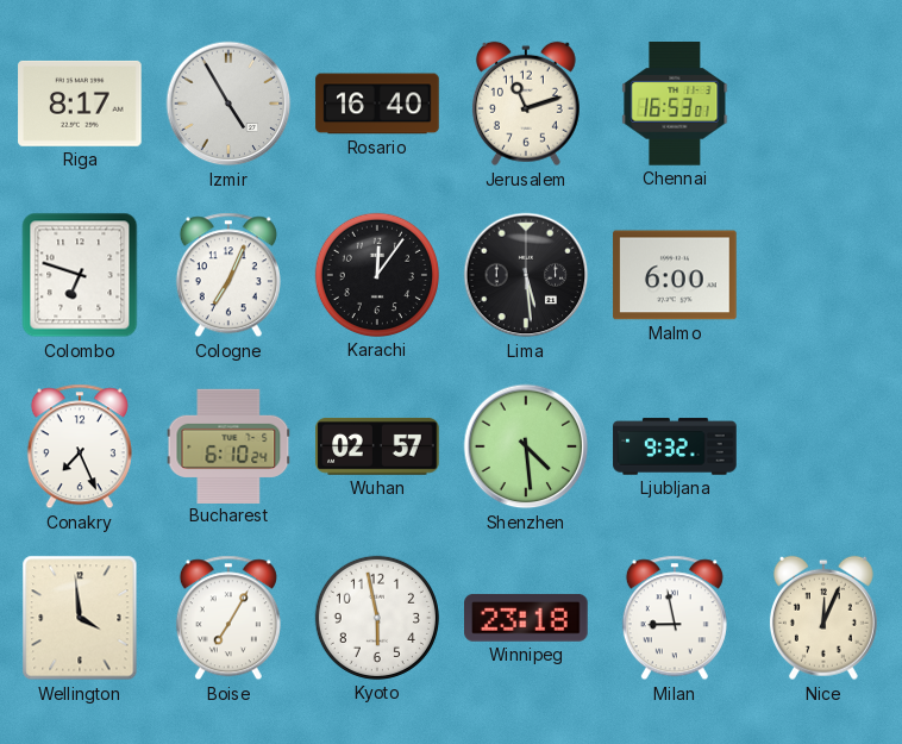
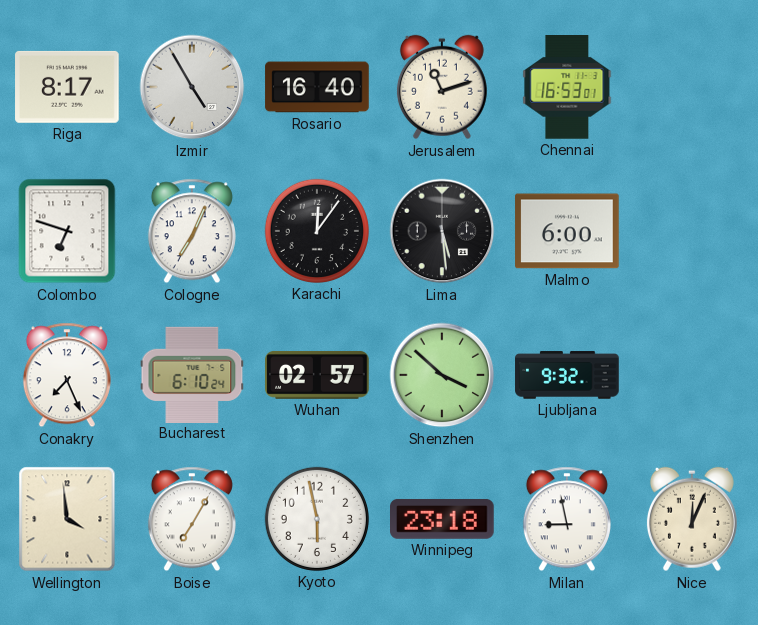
Shenzhen: 4:29 -> 3:52
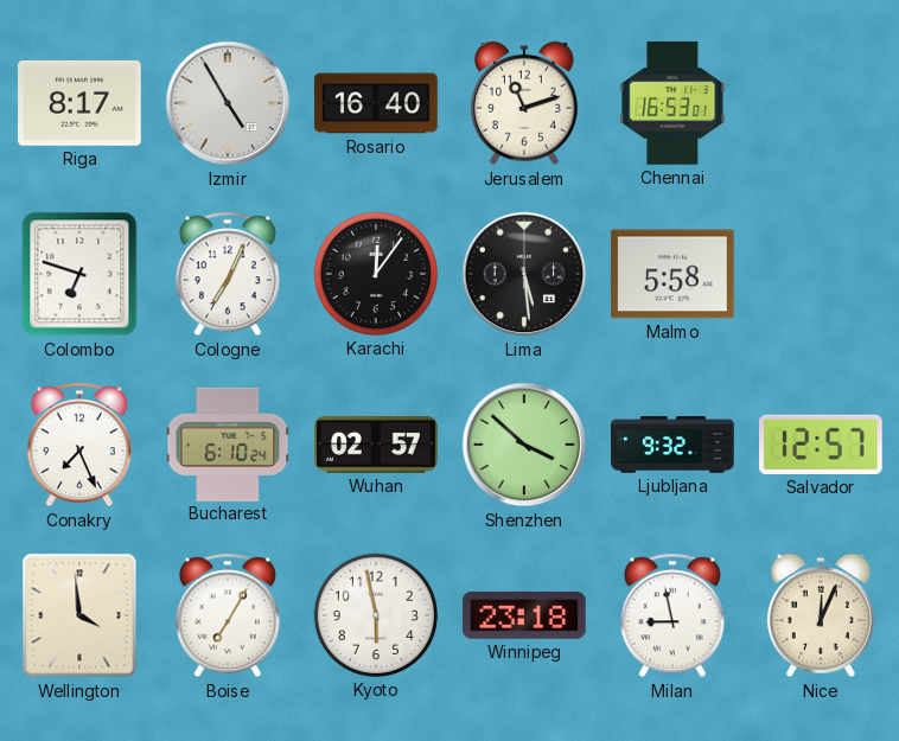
Malmo: 6:00 -> 5:58
Salvador: none -> 12:57
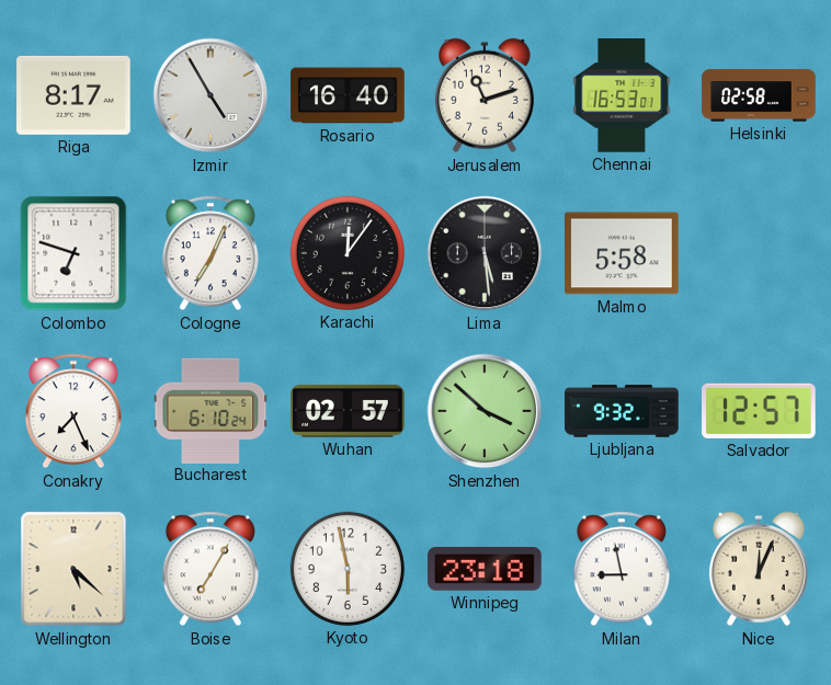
Helsinki: none -> 02:58
Wellington: 3:59 -> 5:22
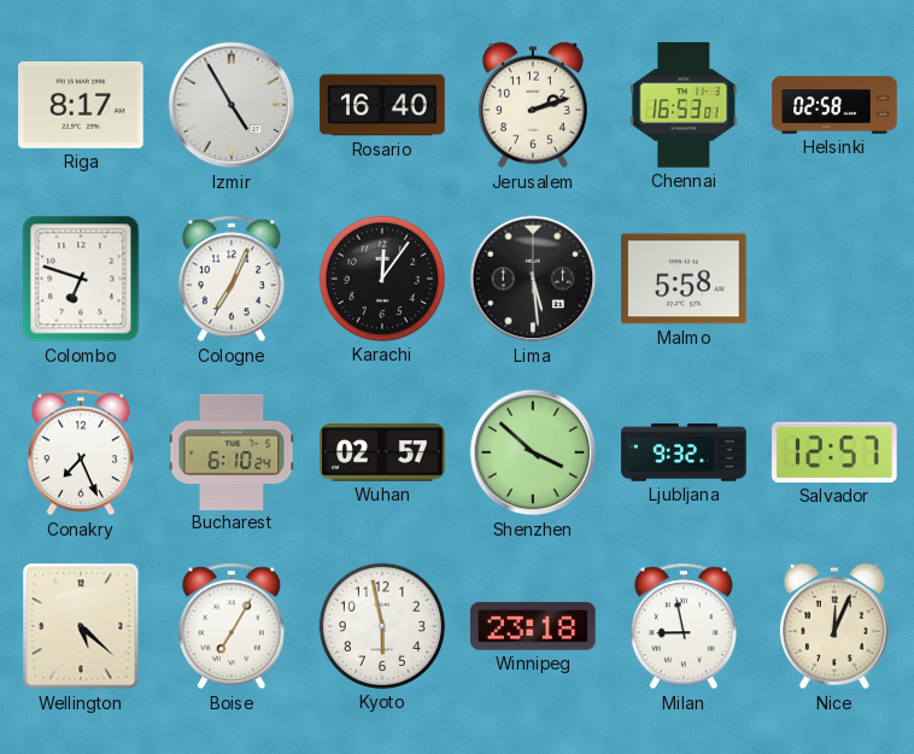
Jerusalem: 11:12 -> 2:12
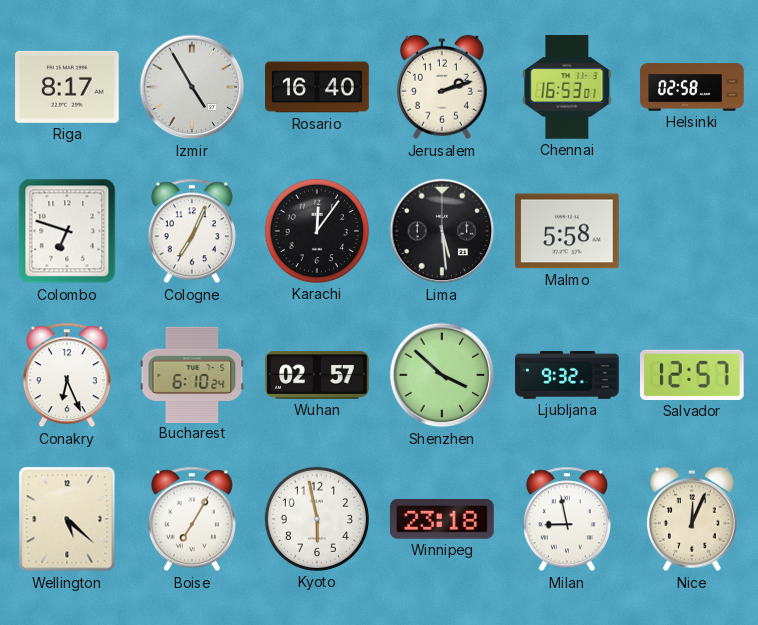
Conakry: 7:26 -> 6:26
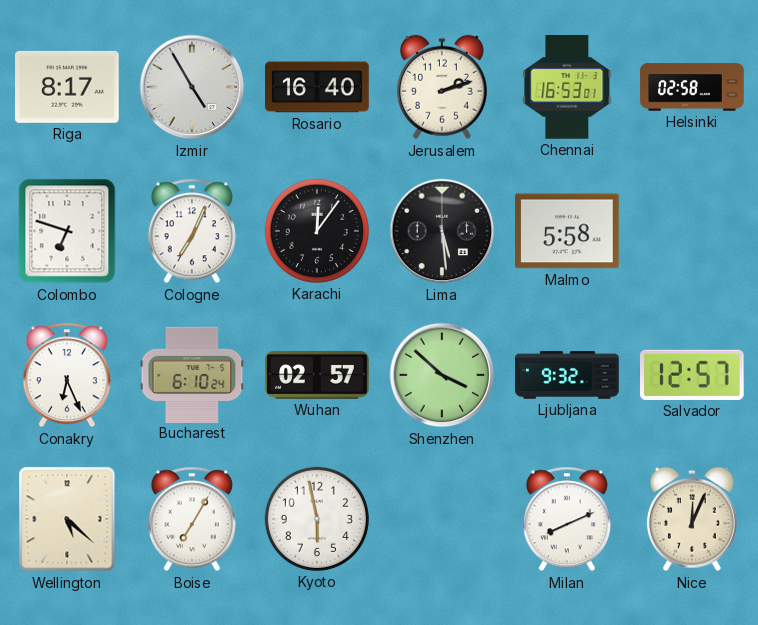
Winnipeg: 23:18 -> none
Milan: 8:58 -> 8:11
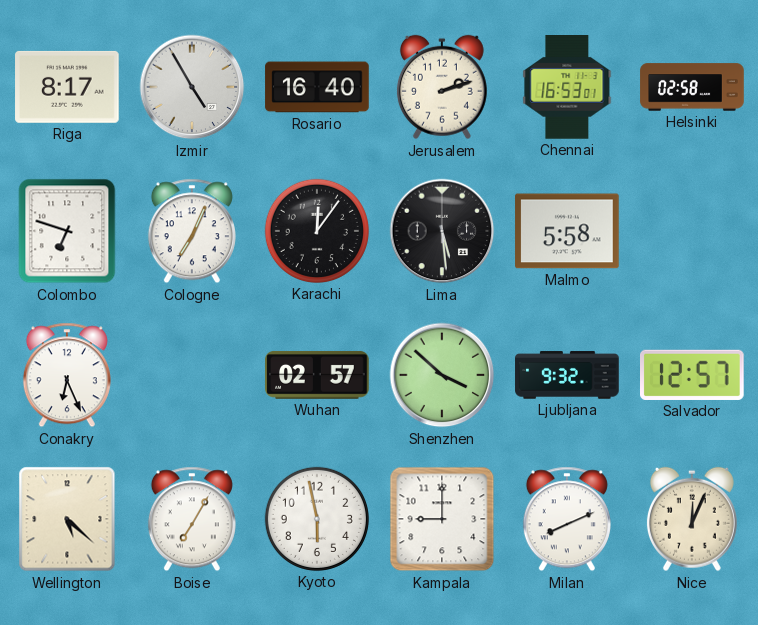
Bucharest: 6:10 -> none
Kampala: none -> 9:00
